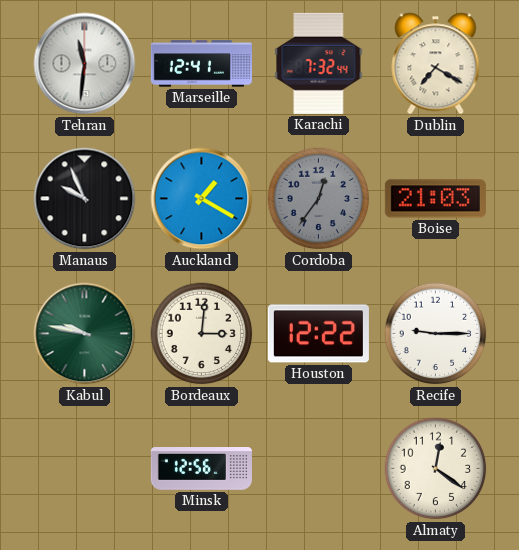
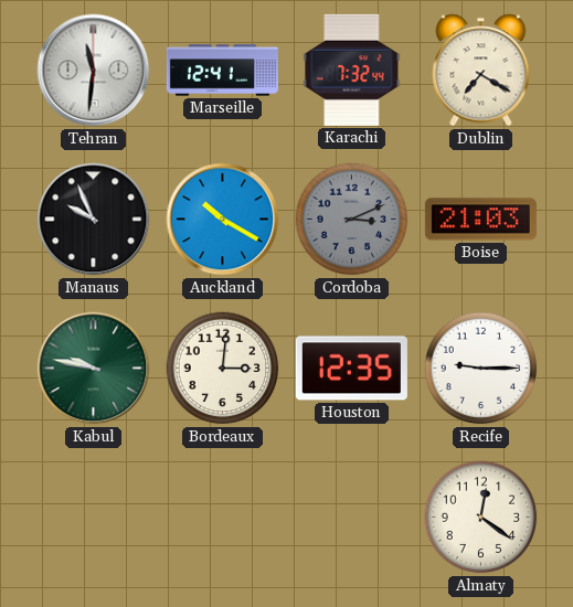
Auckland: 1:20 -> 10:20
Cordoba: 12:36 -> 3:11
Houston: 12:22 -> 12:35
Minsk: 12:56 -> none
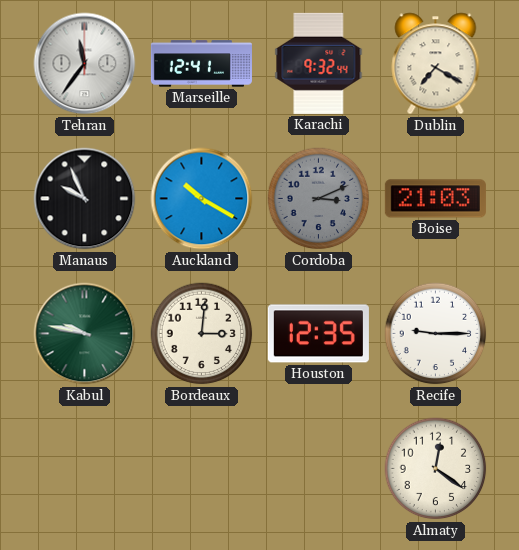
Tehran: 11:31 -> 11:36
Karachi: 7:32 -> 9:32
